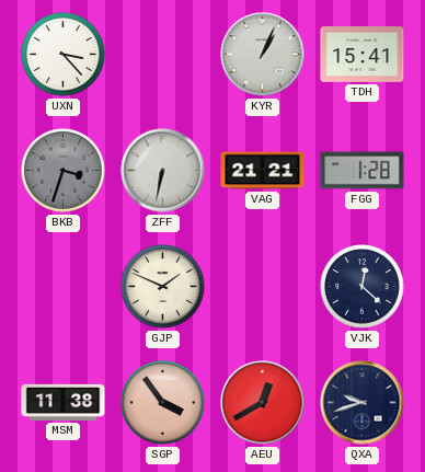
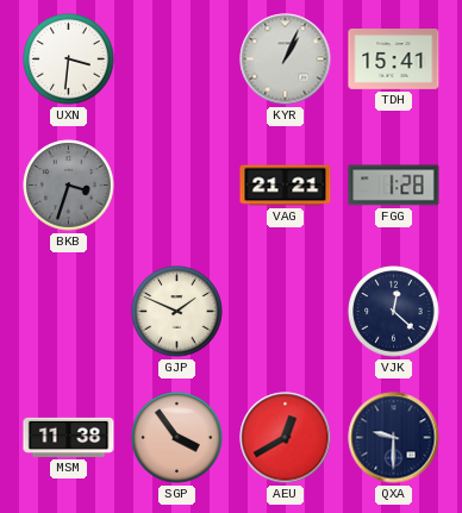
UXN: 3:23 -> 3:31
ZFF: 6:32 -> none
QXA: 9:42 -> 9:30
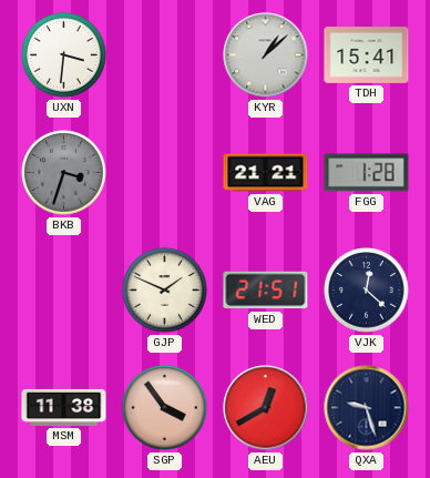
KYR: 1:04 -> 1:08
WED: none -> 21:51
QXA: 9:30 -> 9:27
